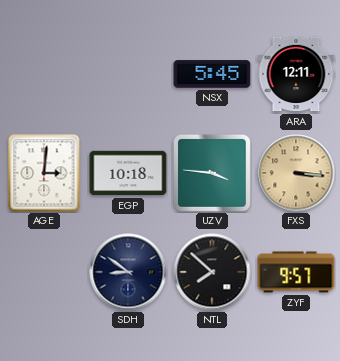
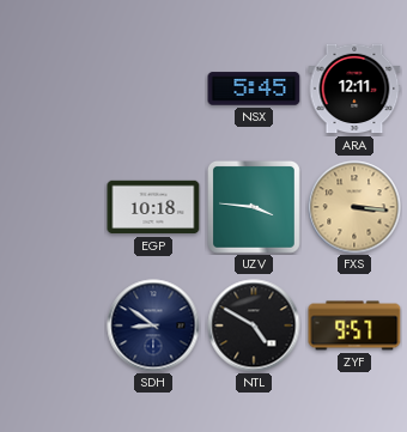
AGE: 3:01 -> none
NTL: 7:52 -> 4:50
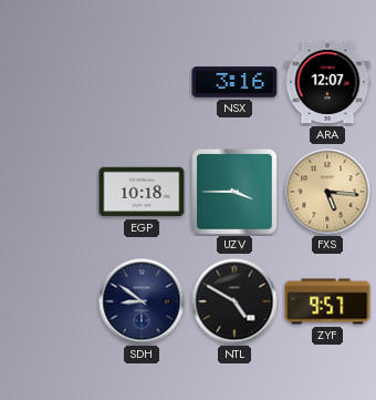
NSX: 5:45 -> 3:16
ARA: 12:11 -> 12:07
UZV: 3:46 -> 3:45
FXS: 3:16 -> 5:16
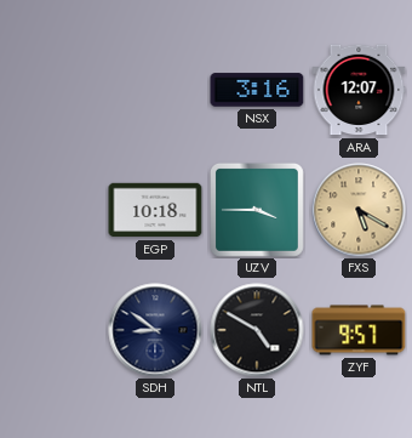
FXS: 5:16 -> 5:20
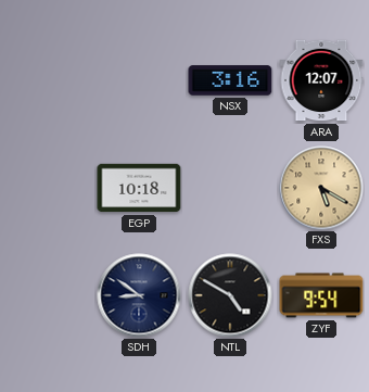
UZV: 3:45 -> none
ZYF: 9:57 -> 9:54
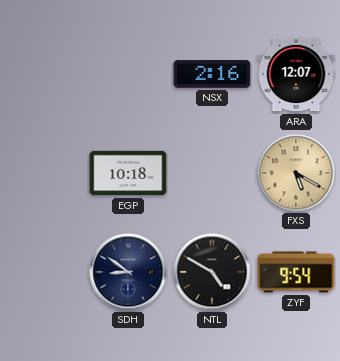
NSX: 3:16 -> 2:16
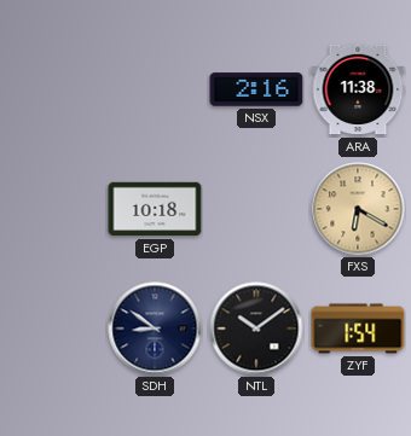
ARA: 12:07 -> 11:38
FXS: 5:20 -> 6:20
NTL: 4:50 -> 10:09
ZYF: 9:54 -> 1:54
